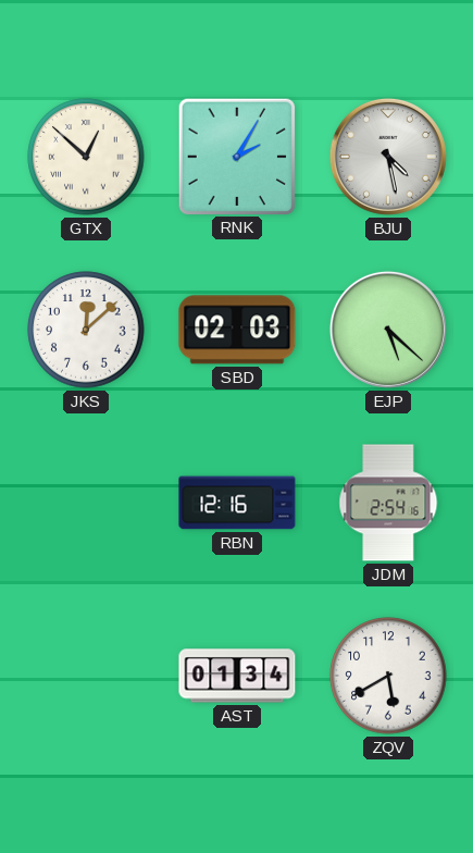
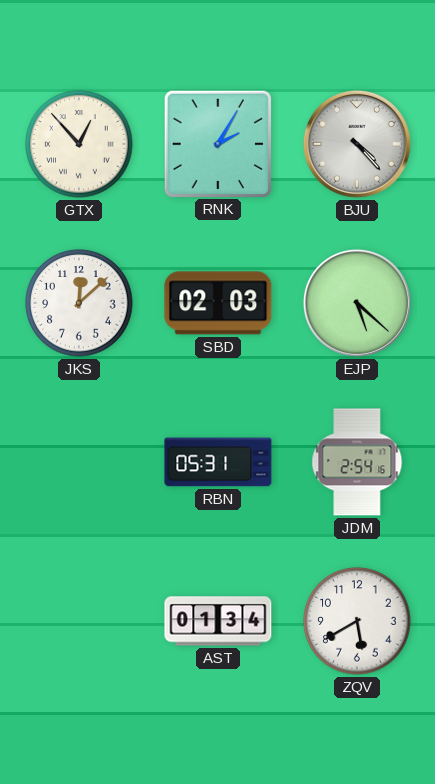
GTX: 12:52 -> 12:53
BJU: 4:28 -> 4:23
RBN: 12:16 -> 05:31
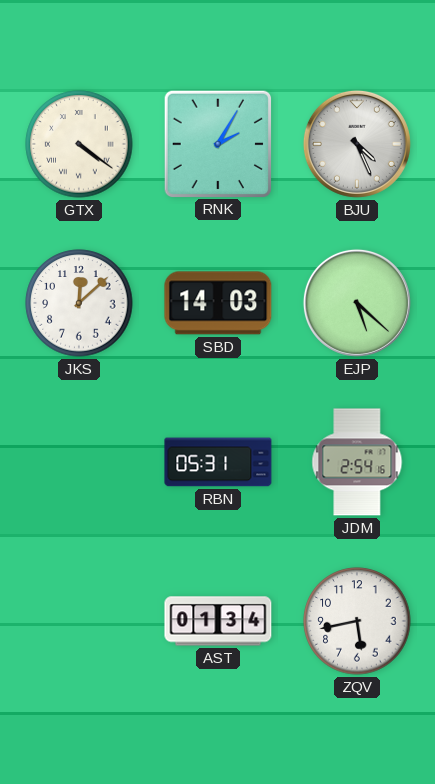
GTX: 12:53 -> 4:21
BJU: 4:23 -> 4:26
SBD: 02:03 -> 14:03
ZQV: 5:40 -> 5:43
